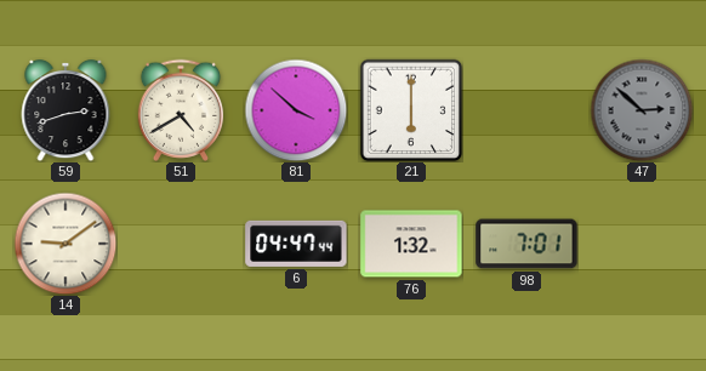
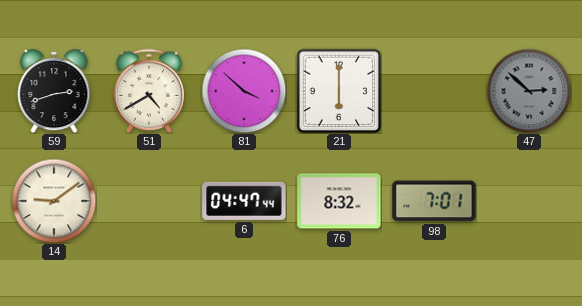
76: 1:32 -> 8:32
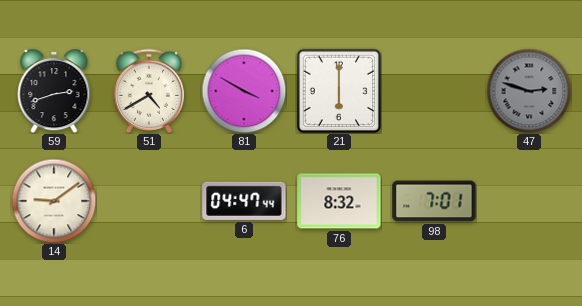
81: 3:52 -> 3:50
47: 2:52 -> 2:48
